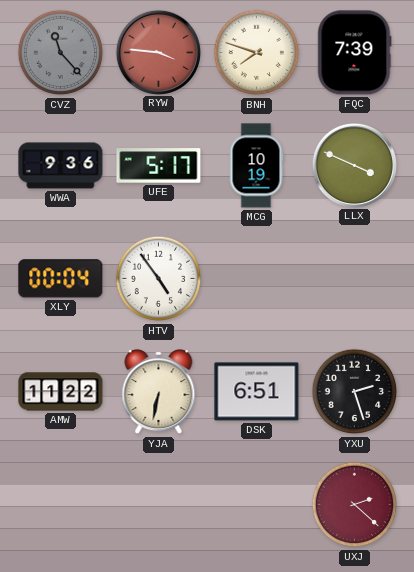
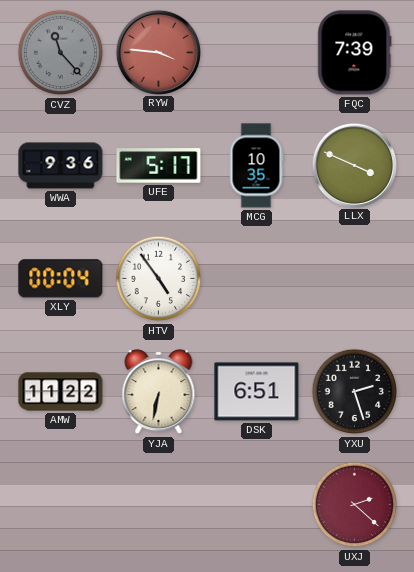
BNH: 7:48 -> none
MCG: 10:19 -> 10:35
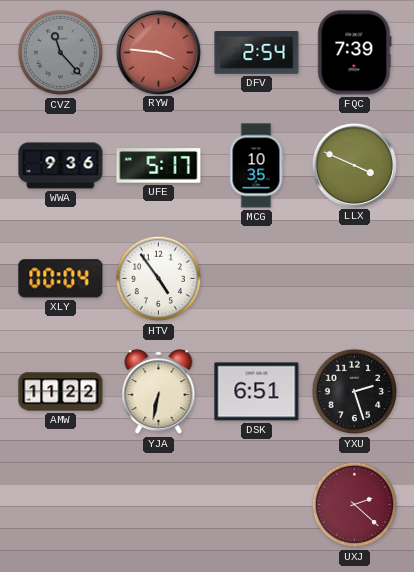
DFV: none -> 2:54
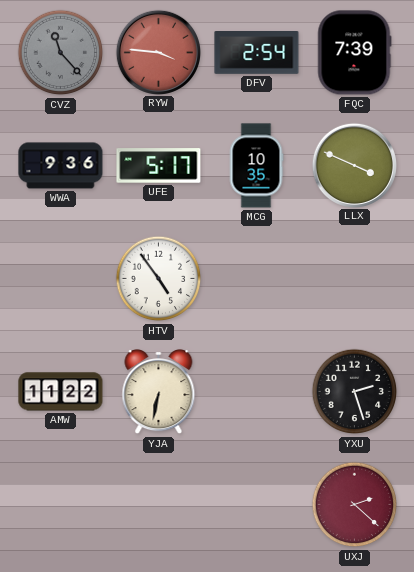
XLY: 00:04 -> none
DSK: 6:51 -> none
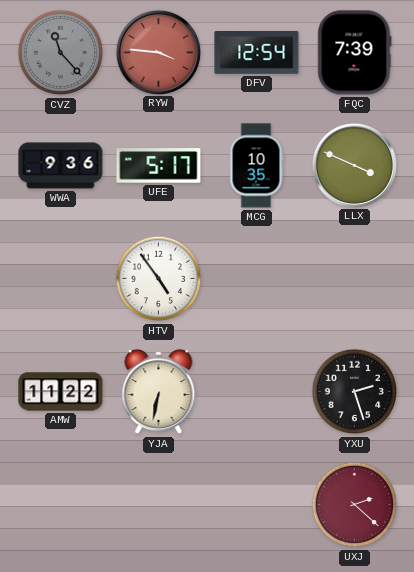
DFV: 2:54 -> 12:54
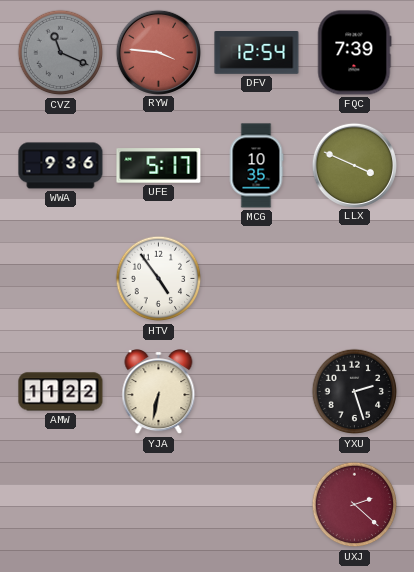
CVZ: 11:23 -> 11:19
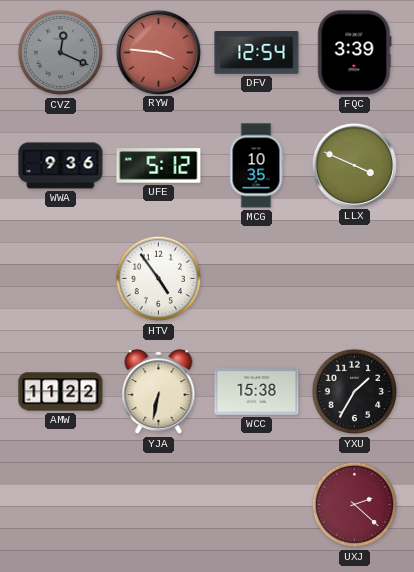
CVZ: 11:19 -> 12:19
FQC: 7:39 -> 3:39
UFE: 5:17 -> 5:12
WCC: none -> 15:38
YXU: 2:27 -> 1:35
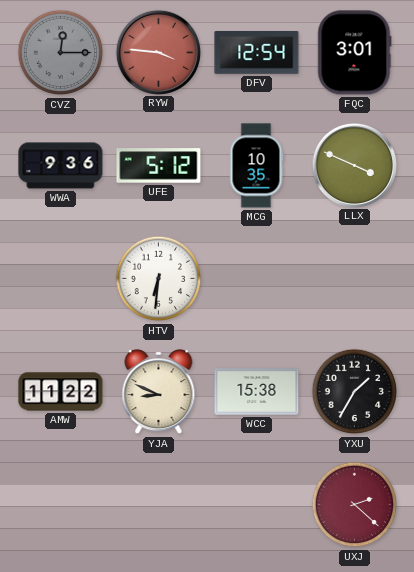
CVZ: 12:19 -> 12:15
FQC: 3:39 -> 3:01
HTV: 4:54 -> 6:31
YJA: 6:32 -> 8:49
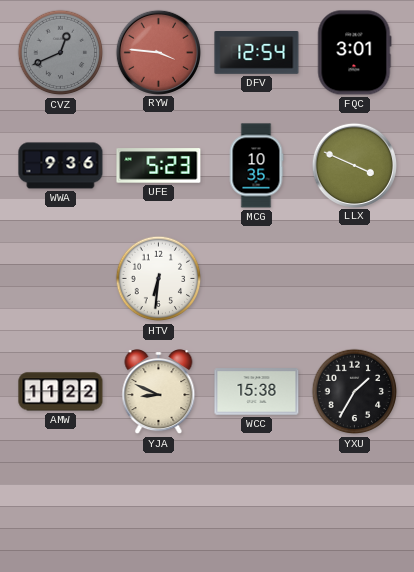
CVZ: 12:15 -> 12:41
UFE: 5:12 -> 5:23
UXJ: 2:22 -> none
